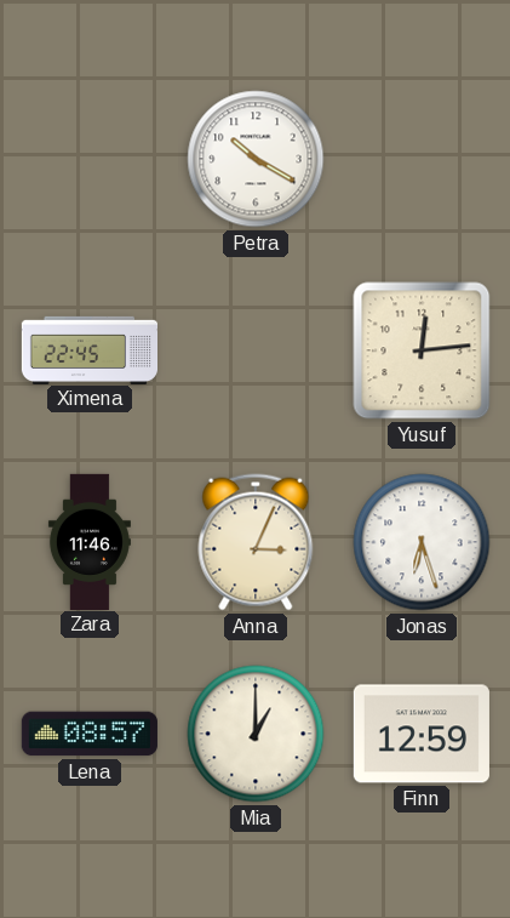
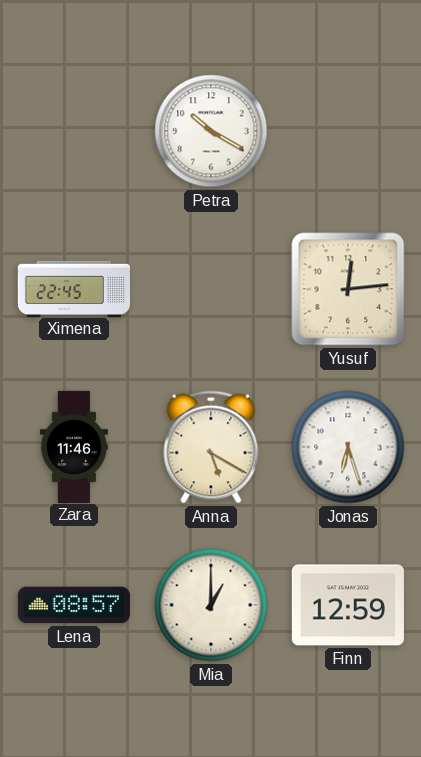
Anna: 3:04 -> 5:20
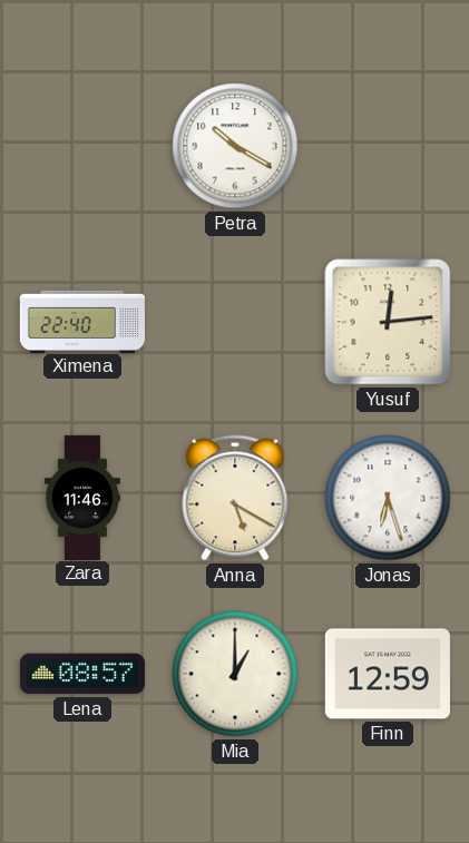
Ximena: 22:45 -> 22:40
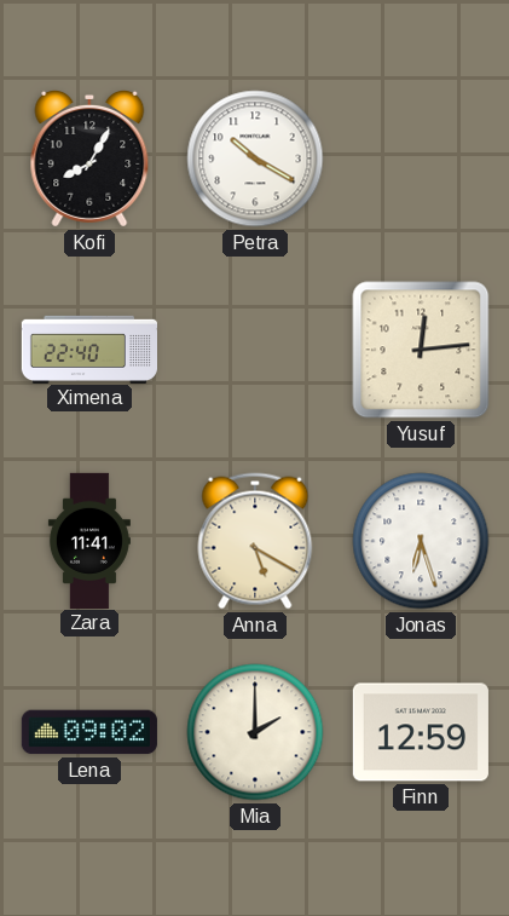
Kofi: none -> 8:05
Zara: 11:46 -> 11:41
Lena: 08:57 -> 09:02
Mia: 1:00 -> 2:00
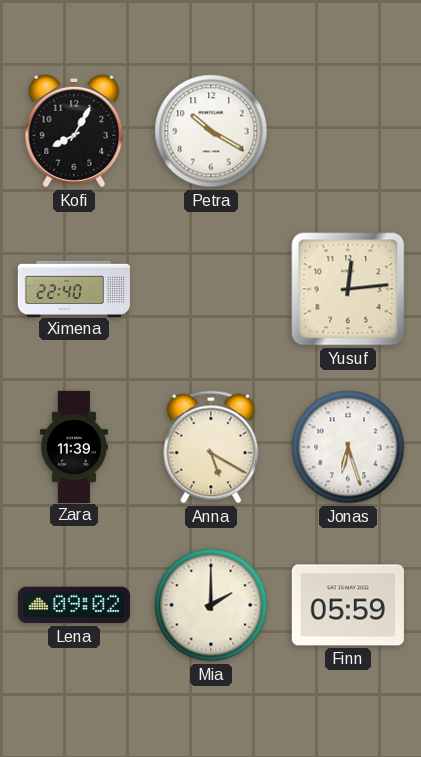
Zara: 11:41 -> 11:39
Finn: 12:59 -> 05:59
